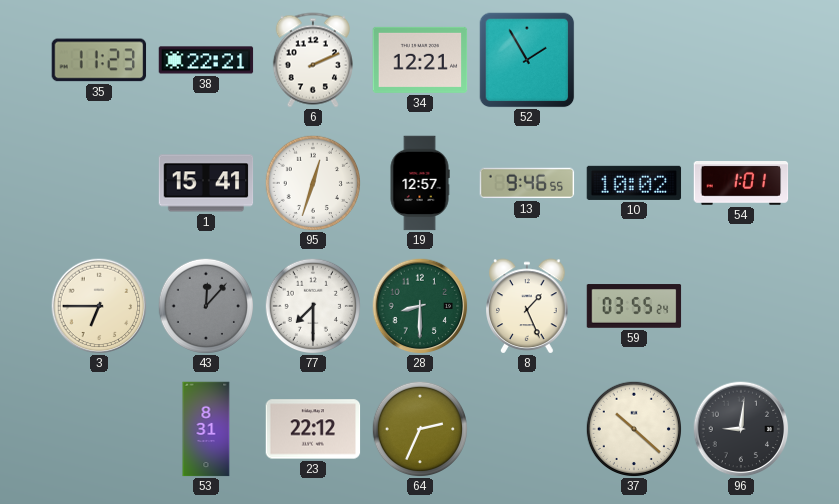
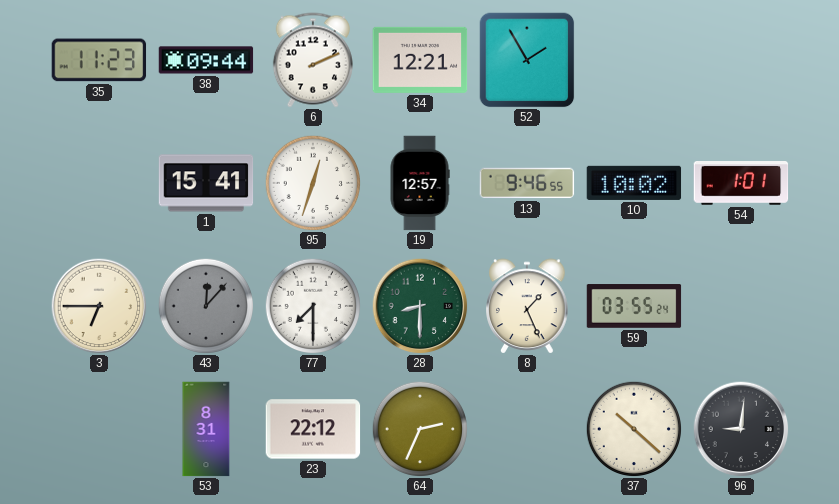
38: 22:21 -> 09:44
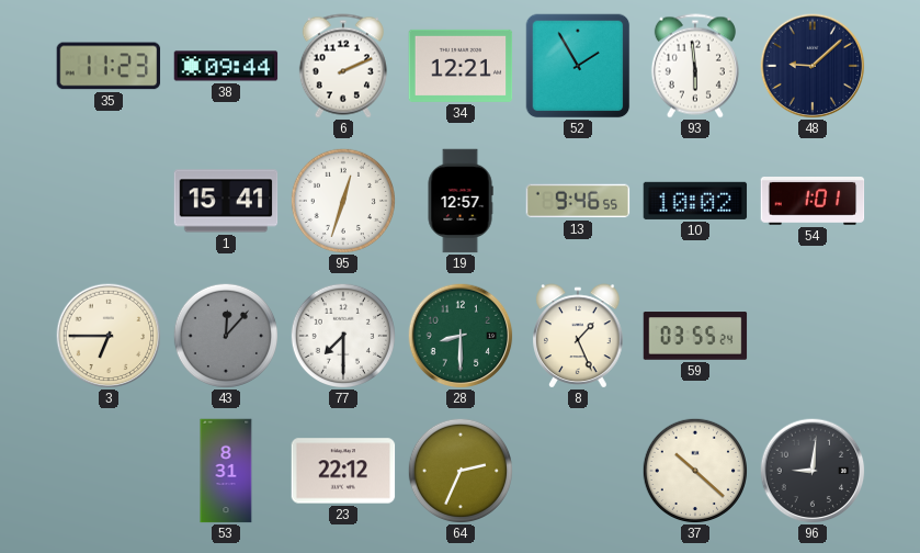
93: none -> 5:59
48: none -> 9:08
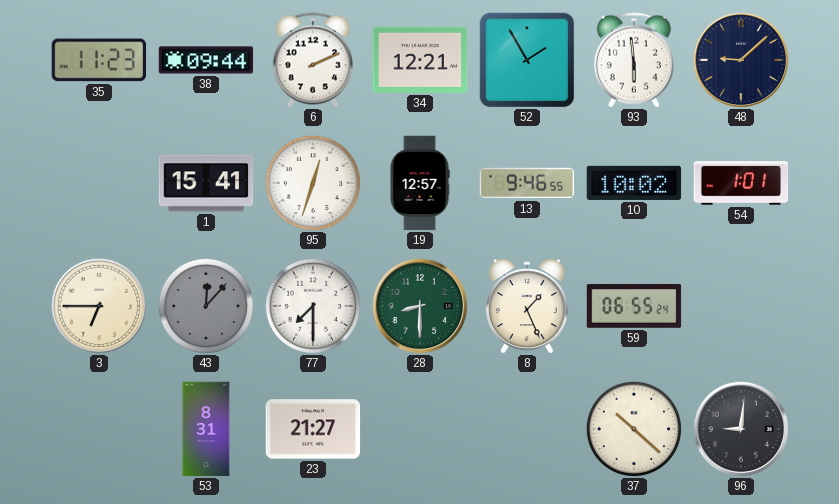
59: 03:55 -> 06:55
23: 22:12 -> 21:27
64: 2:34 -> none
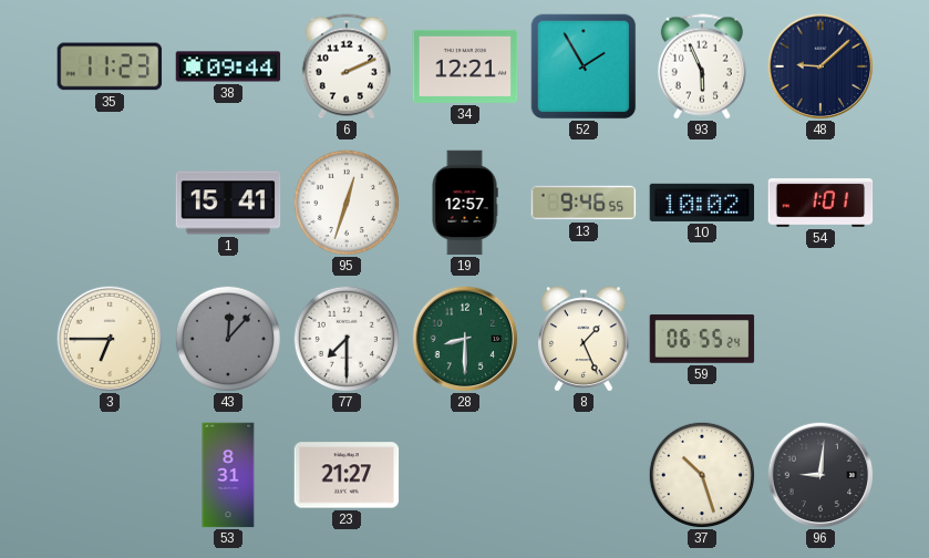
93: 5:59 -> 5:56
37: 10:22 -> 10:27
